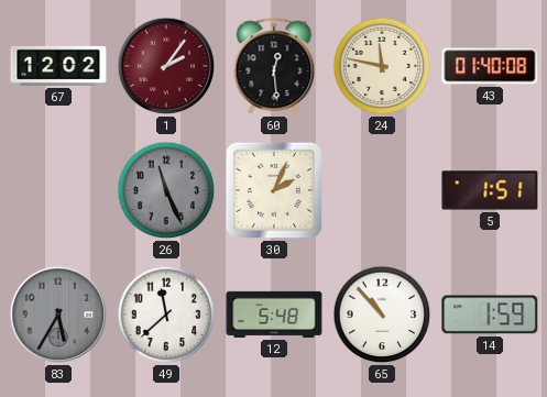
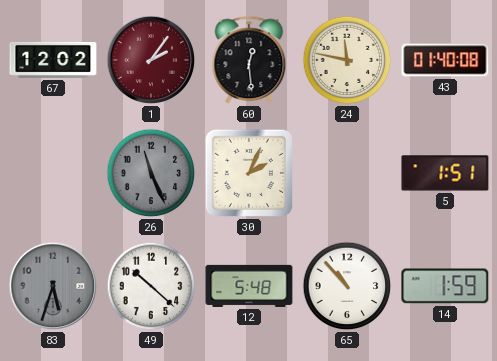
83: 5:35 -> 5:33
49: 11:38 -> 10:22
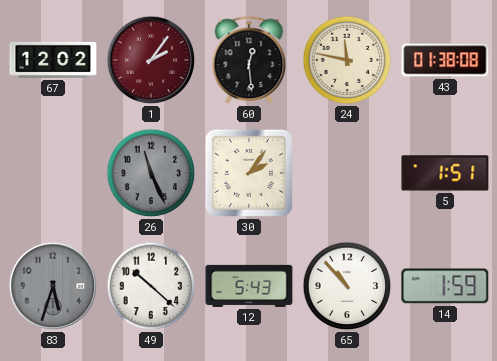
43: 01:40 -> 01:38
30: 2:04 -> 2:06
12: 5:48 -> 5:43
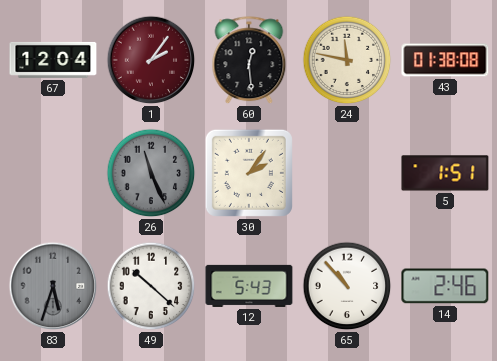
67: 12:02 -> 12:04
14: 1:59 -> 2:46
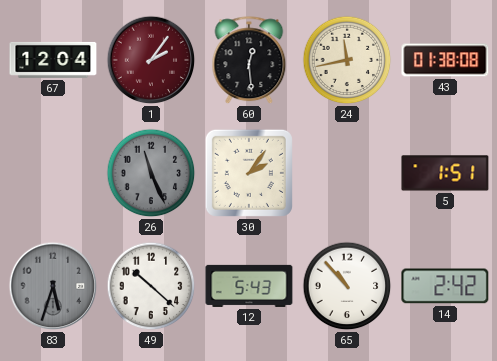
24: 11:47 -> 11:43
14: 2:46 -> 2:42
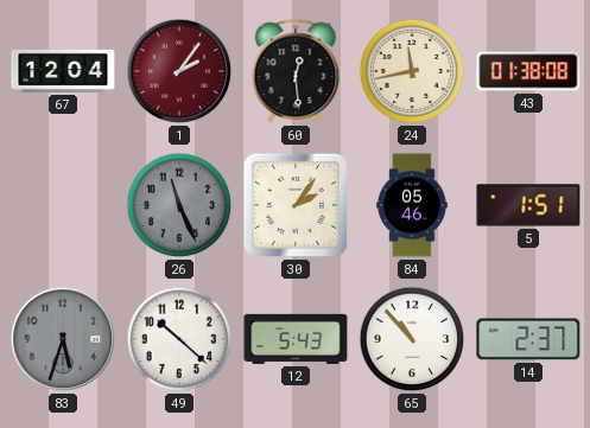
84: none -> 05:46
14: 2:42 -> 2:37
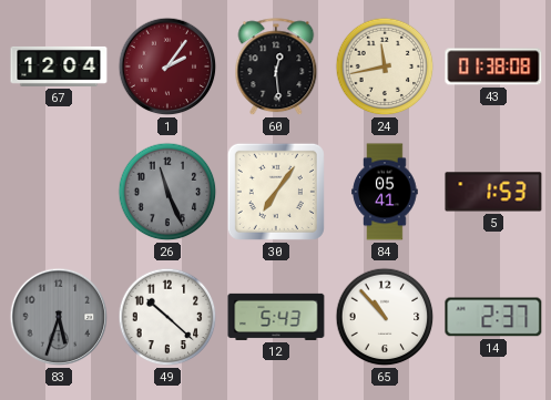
30: 2:06 -> 7:06
84: 05:46 -> 05:41
5: 1:51 -> 1:53
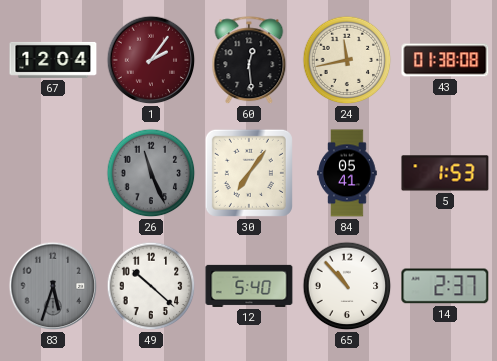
12: 5:43 -> 5:40
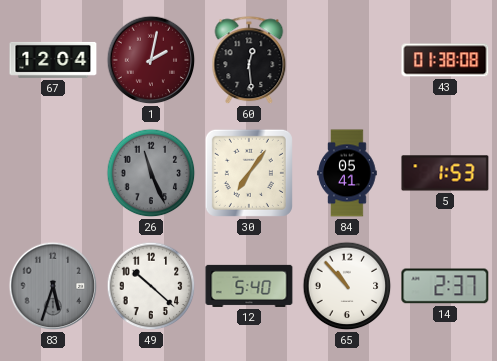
1: 2:06 -> 2:02
24: 11:43 -> none
